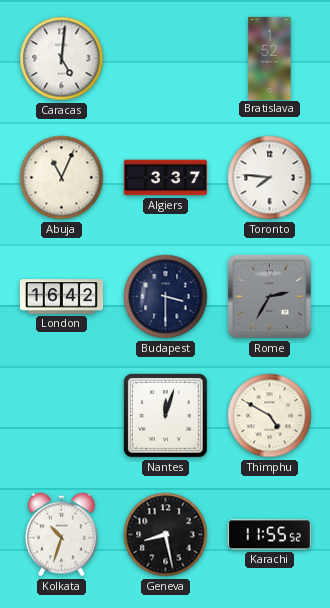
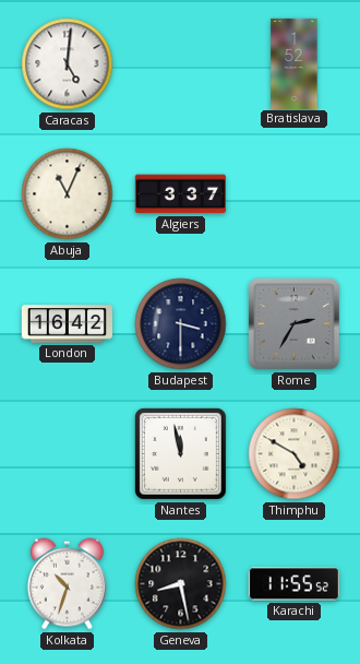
Toronto: 7:46 -> none
Nantes: 12:03 -> 11:58
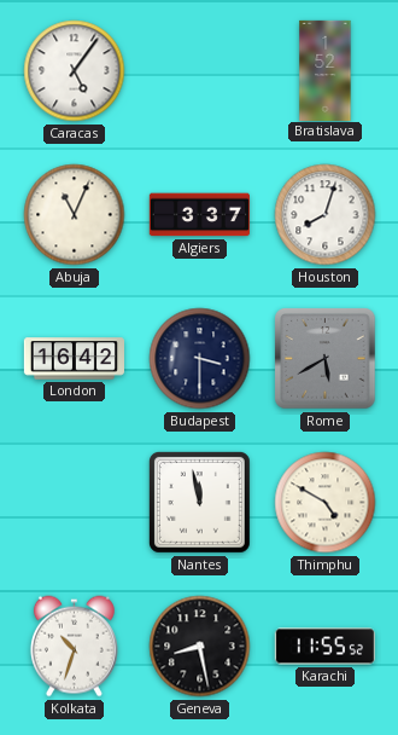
Caracas: 5:01 -> 5:06
Houston: none -> 8:03
Rome: 2:35 -> 5:40
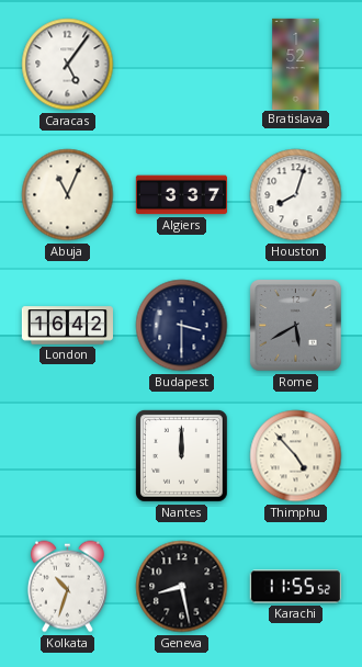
Nantes: 11:58 -> 12:00
Thimphu: 4:50 -> 4:53
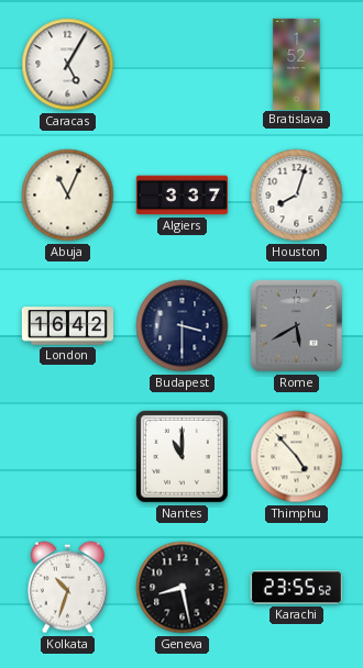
Caracas: 5:06 -> 5:05
Nantes: 12:00 -> 11:00
Karachi: 11:55 -> 23:55
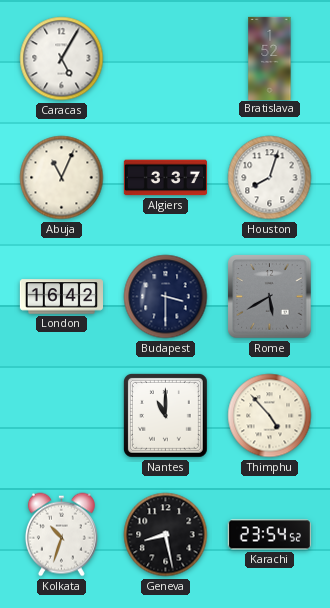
Karachi: 23:55 -> 23:54
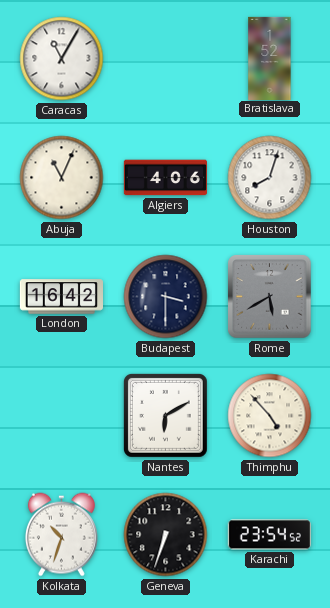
Caracas: 5:05 -> 11:05
Algiers: 3:37 -> 4:06
Nantes: 11:00 -> 6:10
Geneva: 8:28 -> 6:33
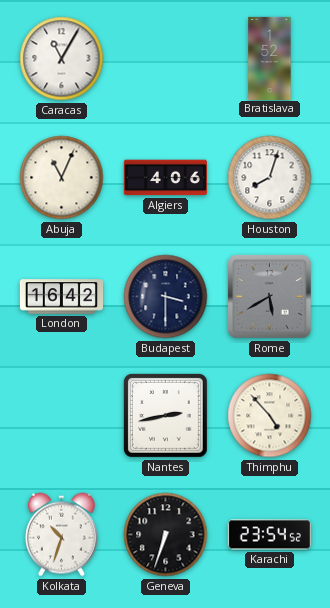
Nantes: 6:10 -> 2:43
